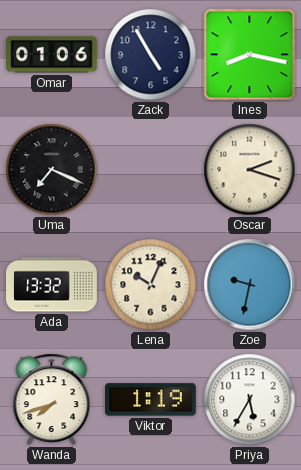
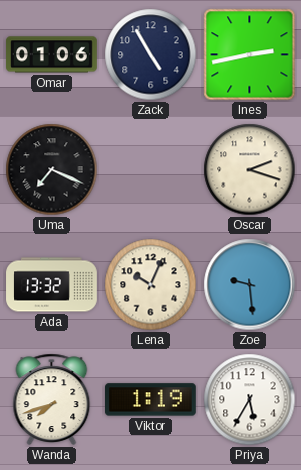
Ines: 8:17 -> 2:43
Zoe: 9:32 -> 9:29
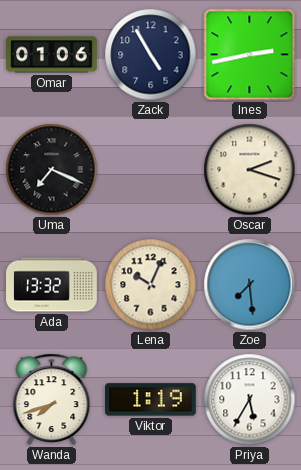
Zoe: 9:29 -> 7:29
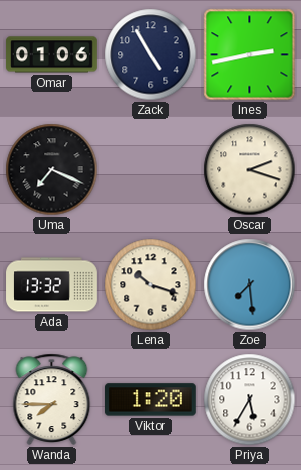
Lena: 10:04 -> 10:18
Wanda: 7:42 -> 7:45
Viktor: 1:19 -> 1:20
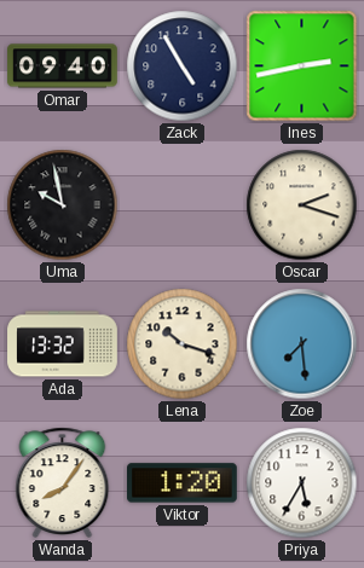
Omar: 01:06 -> 09:40
Uma: 7:19 -> 9:58
Wanda: 7:45 -> 8:06
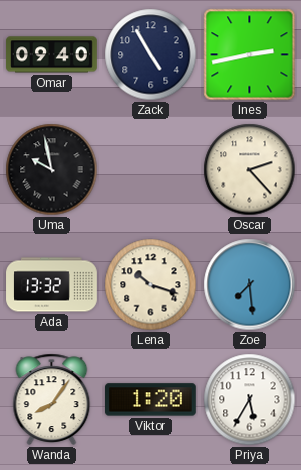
Oscar: 2:18 -> 2:23
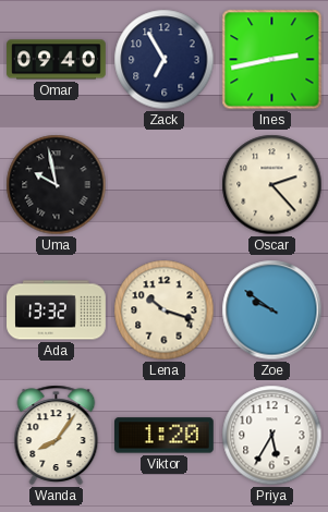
Zack: 4:55 -> 6:55
Zoe: 7:29 -> 9:51
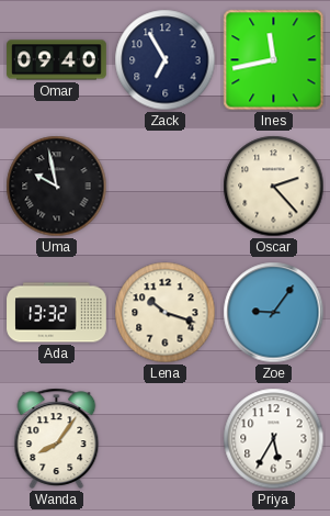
Ines: 2:43 -> 11:43
Zoe: 9:51 -> 9:06
Viktor: 1:20 -> none
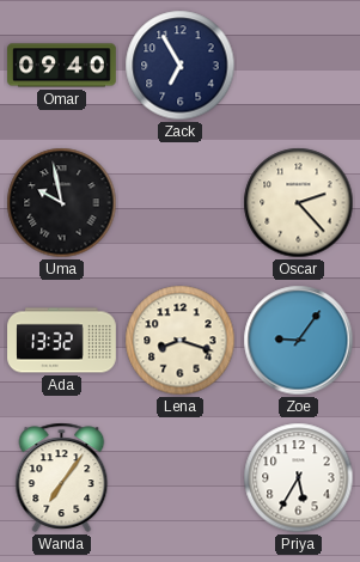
Ines: 11:43 -> none
Lena: 10:18 -> 8:18
Wanda: 8:06 -> 7:06
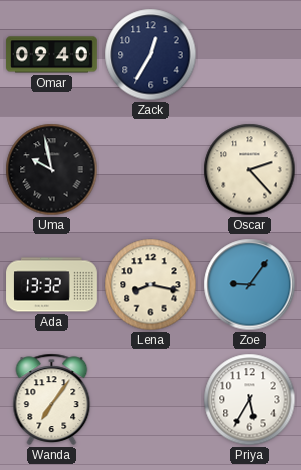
Zack: 6:55 -> 12:35
Lena: 8:18 -> 8:17
